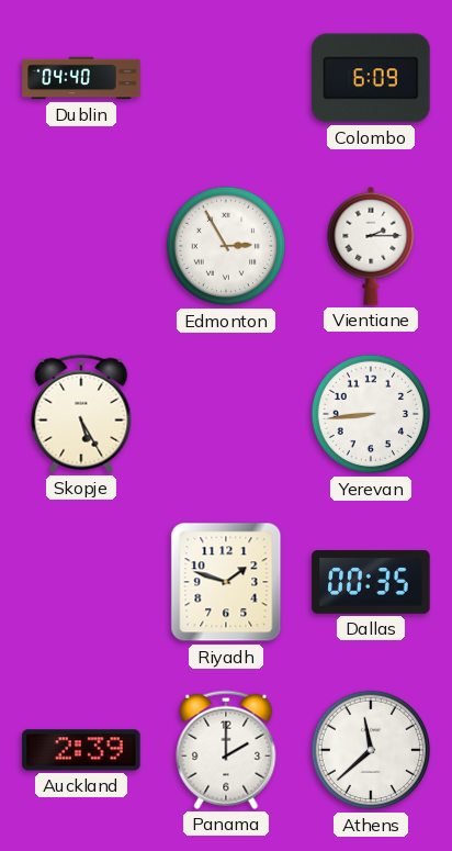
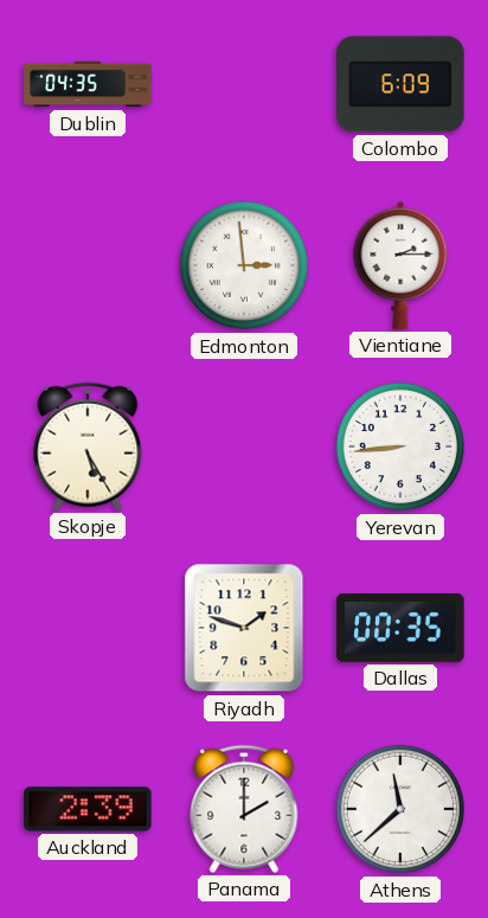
Dublin: 04:40 -> 04:35
Edmonton: 2:55 -> 2:59
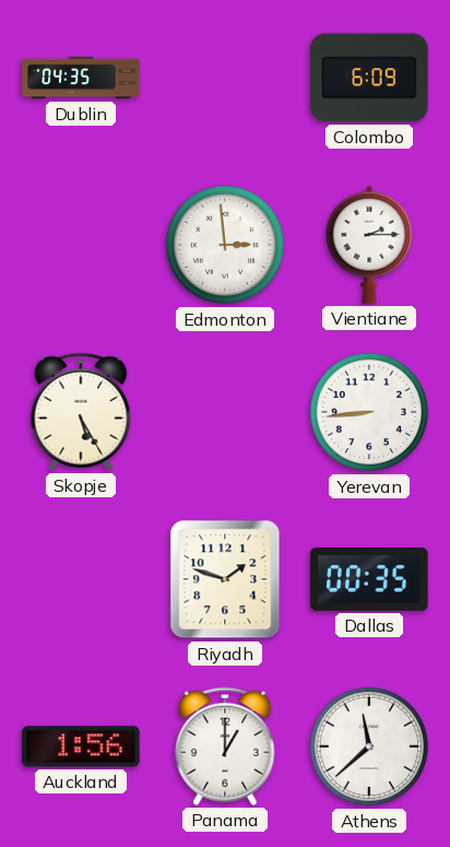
Auckland: 2:39 -> 1:56
Panama: 2:00 -> 1:00
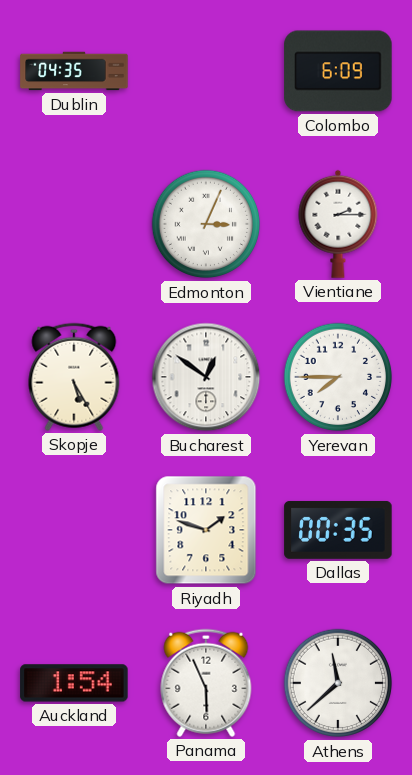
Edmonton: 2:59 -> 3:04
Bucharest: none -> 12:51
Yerevan: 8:44 -> 7:45
Auckland: 1:56 -> 1:54
Panama: 1:00 -> 5:56
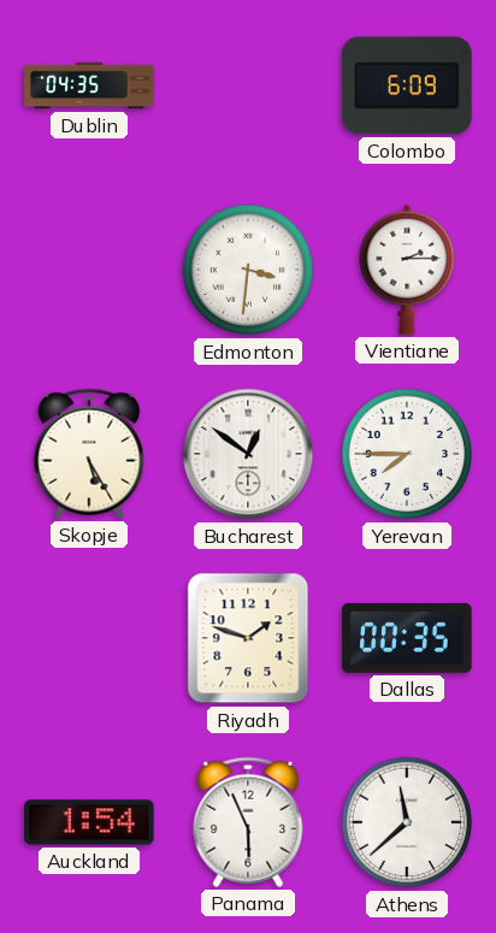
Edmonton: 3:04 -> 3:31
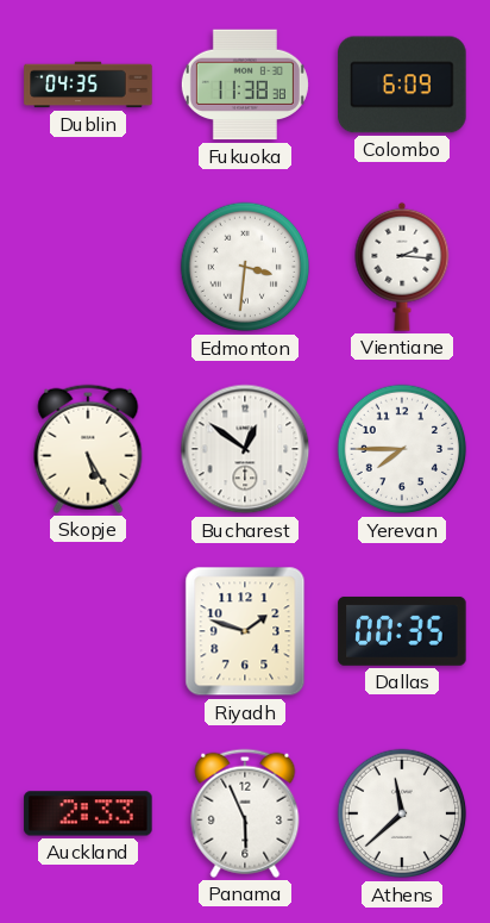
Fukuoka: none -> 11:38
Vientiane: 2:15 -> 2:16
Auckland: 1:54 -> 2:33
